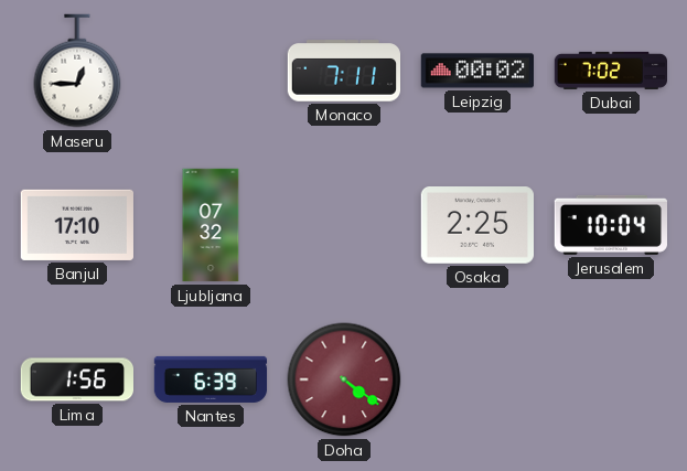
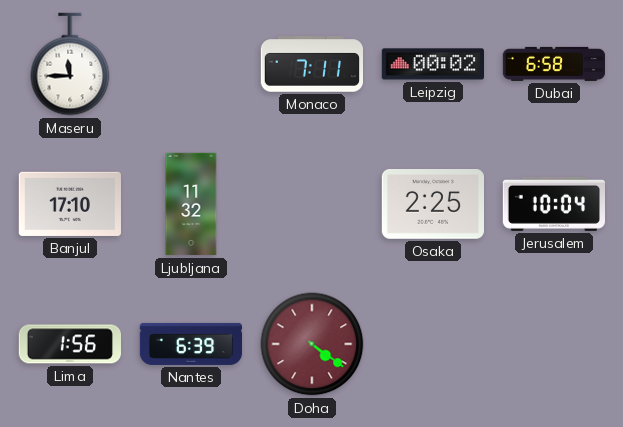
Maseru: 12:45 -> 11:45
Dubai: 7:02 -> 6:58
Ljubljana: 07:32 -> 11:32
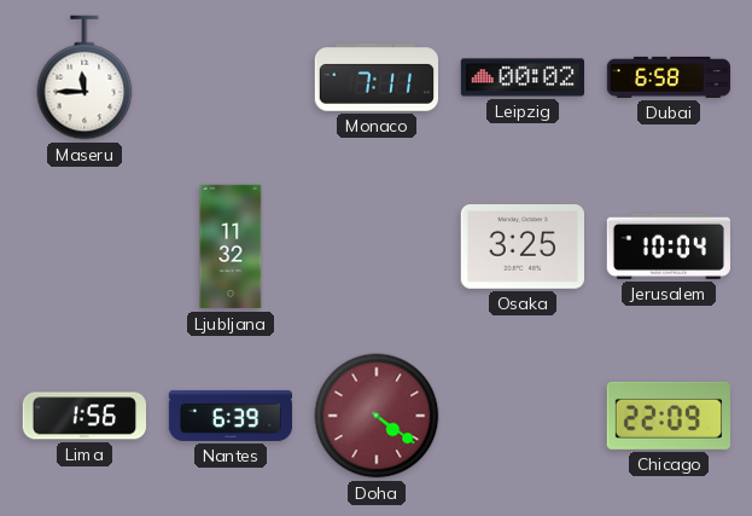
Banjul: 17:10 -> none
Osaka: 2:25 -> 3:25
Chicago: none -> 22:09
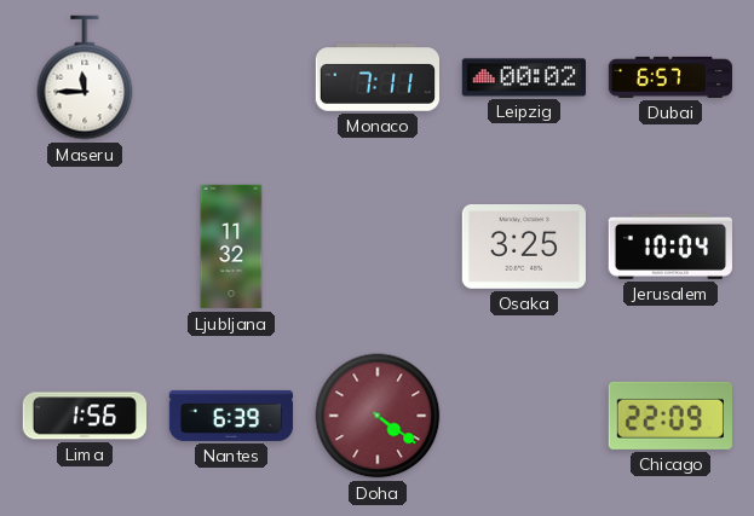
Dubai: 6:58 -> 6:57
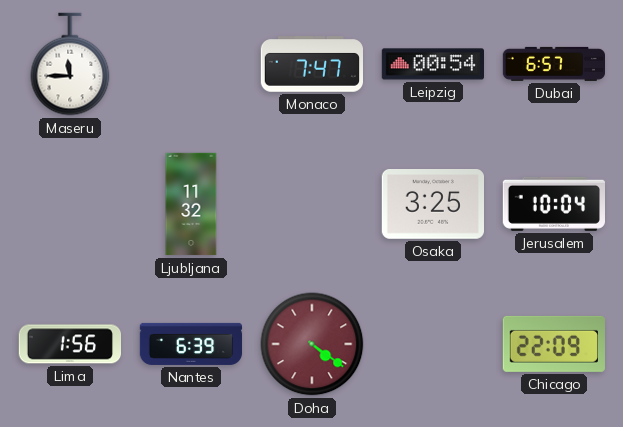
Monaco: 7:11 -> 7:47
Leipzig: 00:02 -> 00:54
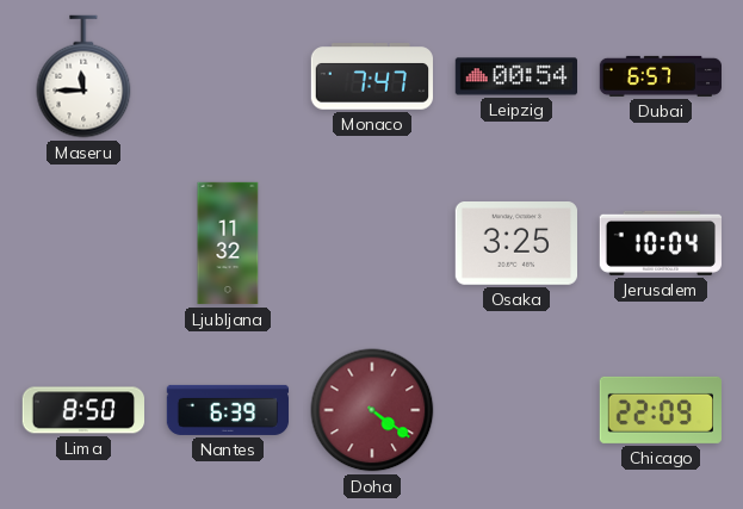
Lima: 1:56 -> 8:50
